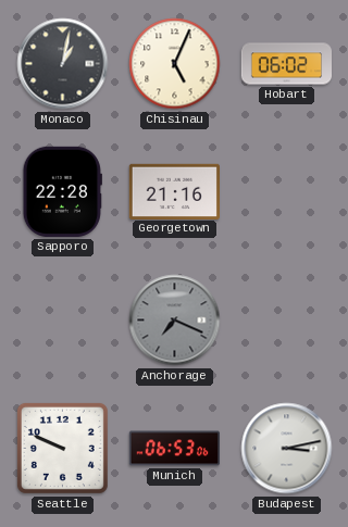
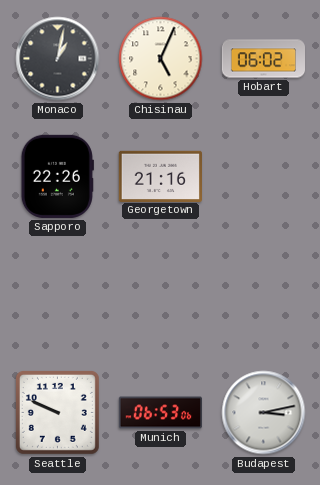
Sapporo: 22:28 -> 22:26
Anchorage: 7:19 -> none
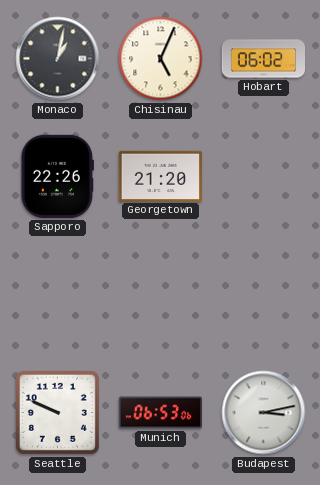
Georgetown: 21:16 -> 21:20
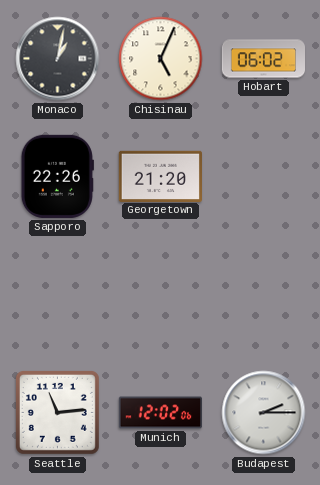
Seattle: 9:49 -> 11:14
Munich: 06:53 -> 12:02
Budapest: 3:13 -> 2:15
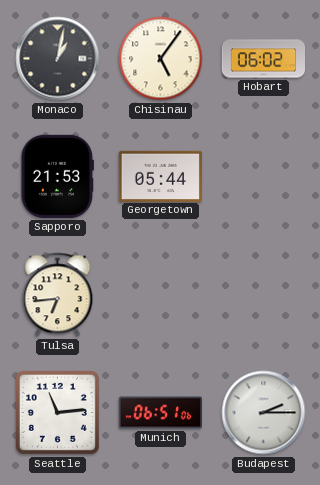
Chisinau: 5:04 -> 5:06
Sapporo: 22:26 -> 21:53
Georgetown: 21:20 -> 05:44
Tulsa: none -> 6:44
Munich: 12:02 -> 06:51
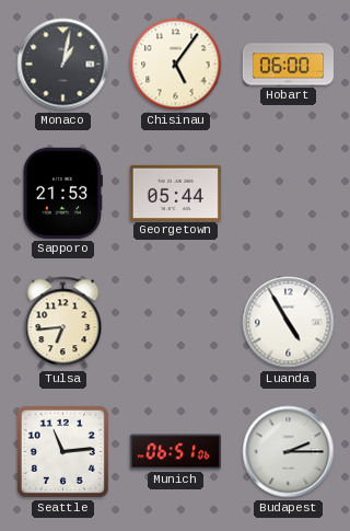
Hobart: 06:02 -> 06:00
Luanda: none -> 4:55
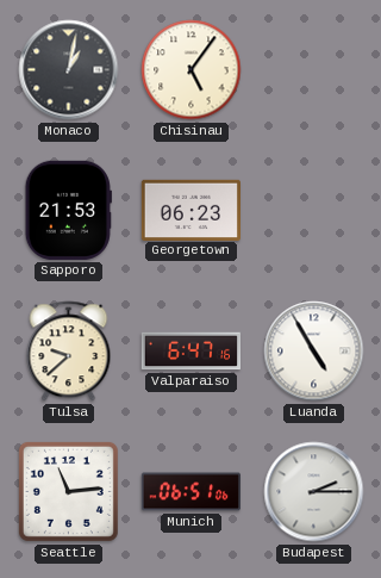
Hobart: 06:00 -> none
Georgetown: 05:44 -> 06:23
Tulsa: 6:44 -> 9:38
Valparaiso: none -> 6:47
